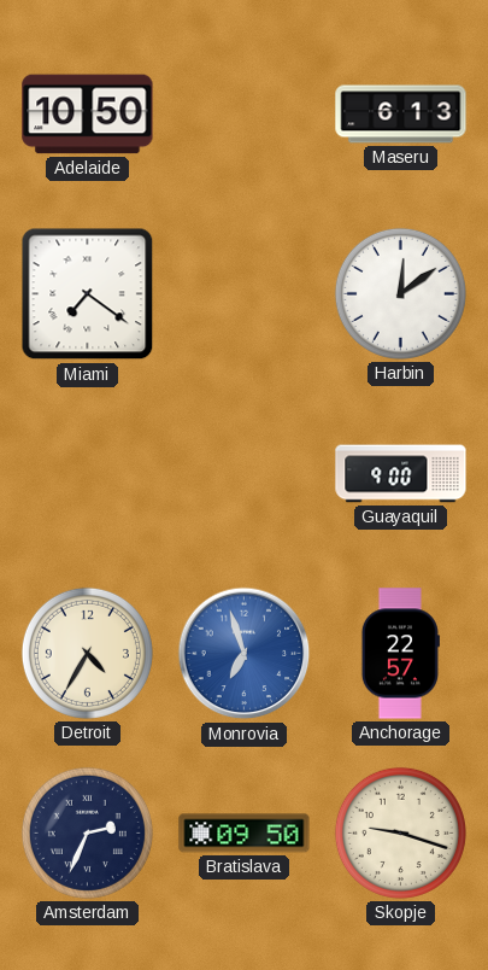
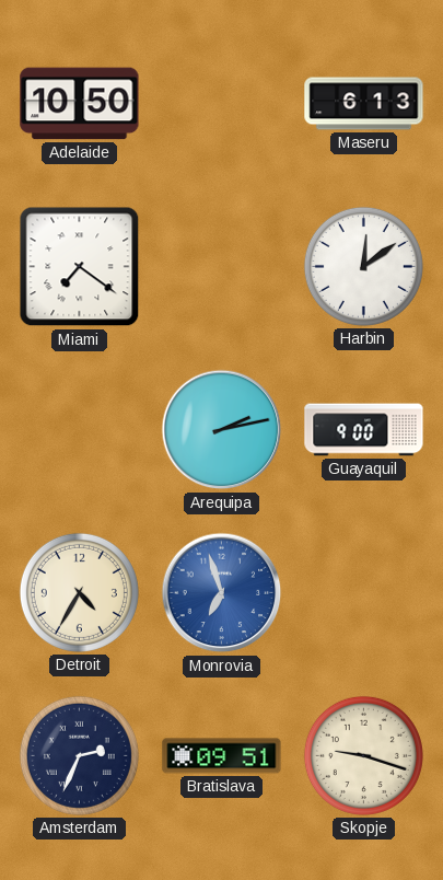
Arequipa: none -> 2:13
Anchorage: 22:57 -> none
Bratislava: 09:50 -> 09:51
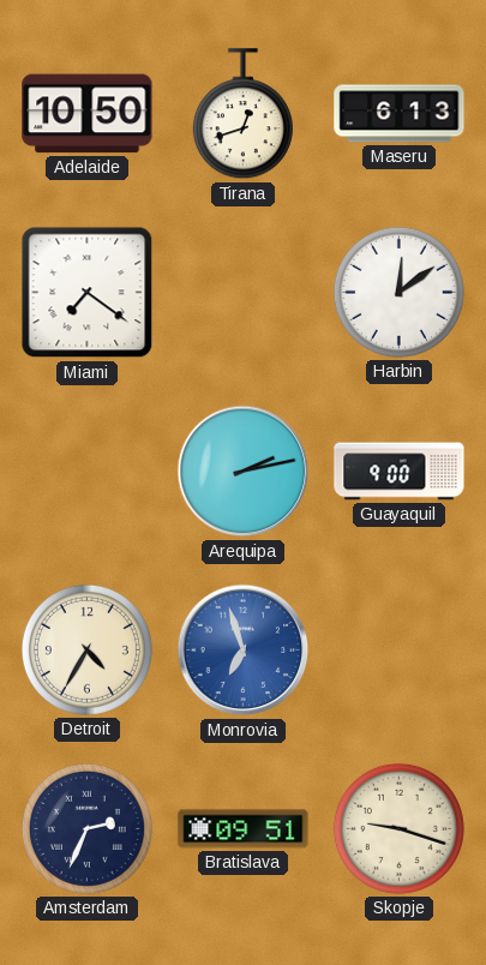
Tirana: none -> 12:42
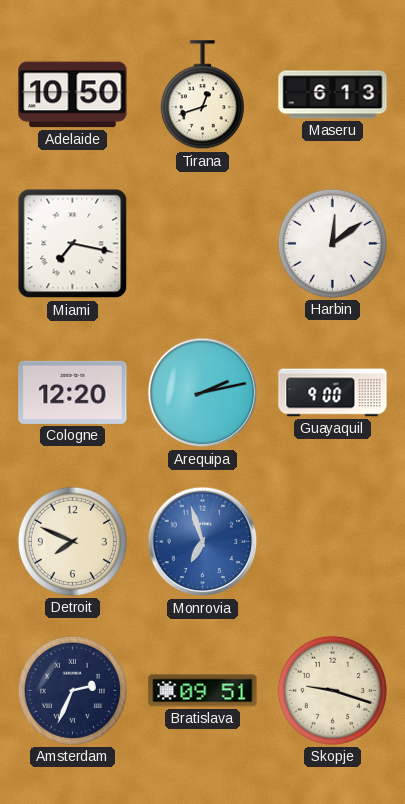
Miami: 7:21 -> 7:17
Cologne: none -> 12:20
Detroit: 4:35 -> 7:49
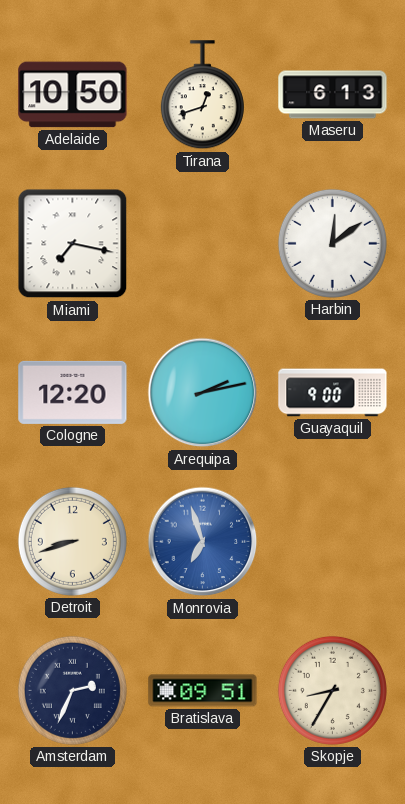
Detroit: 7:49 -> 8:42
Skopje: 9:18 -> 8:35
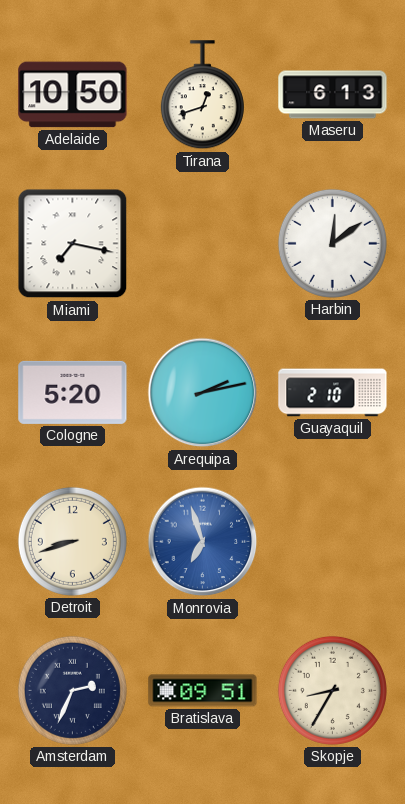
Cologne: 12:20 -> 5:20
Guayaquil: 9:00 -> 2:10
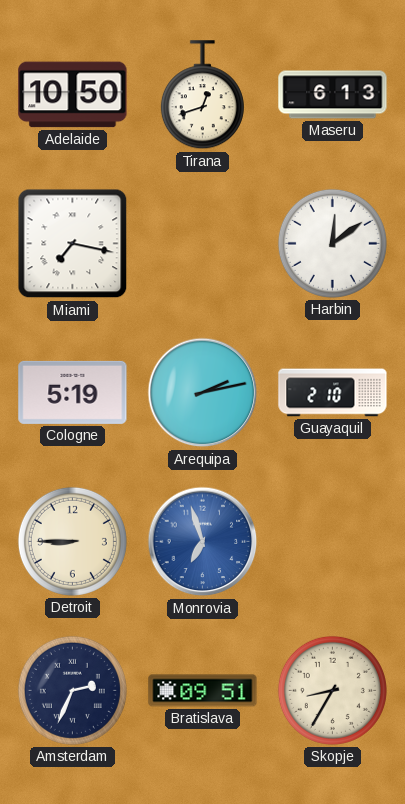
Cologne: 5:20 -> 5:19
Detroit: 8:42 -> 8:45
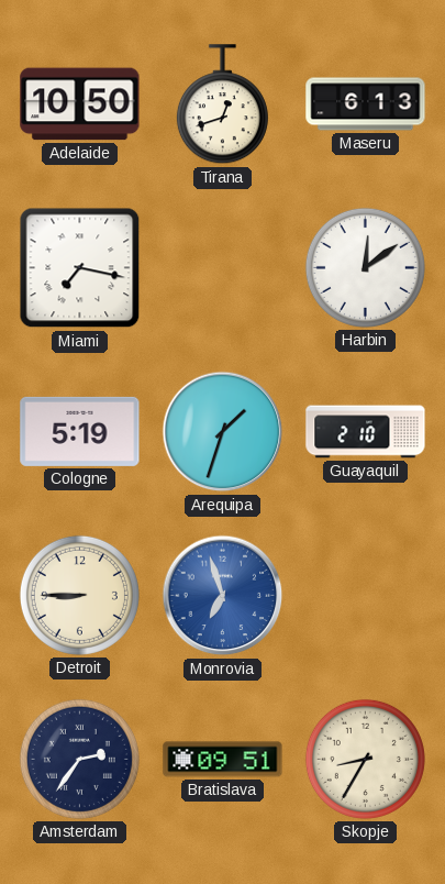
Arequipa: 2:13 -> 1:33
Amsterdam: 2:34 -> 2:36
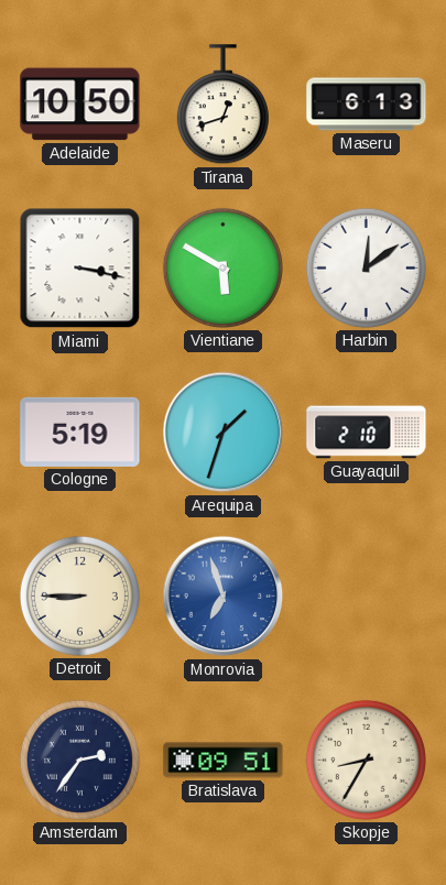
Miami: 7:17 -> 3:17
Vientiane: none -> 5:50
